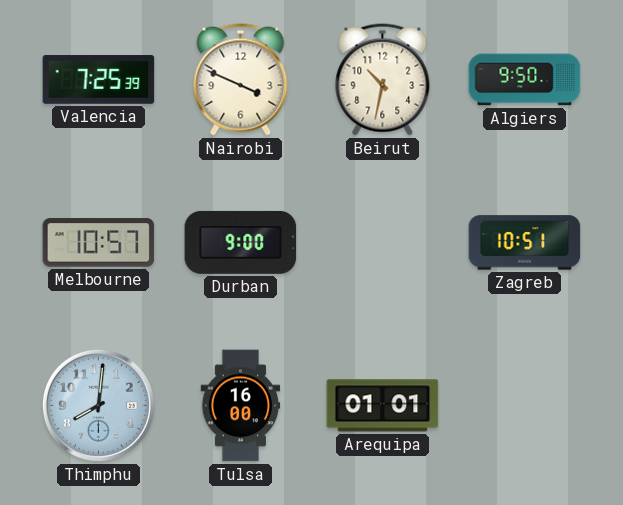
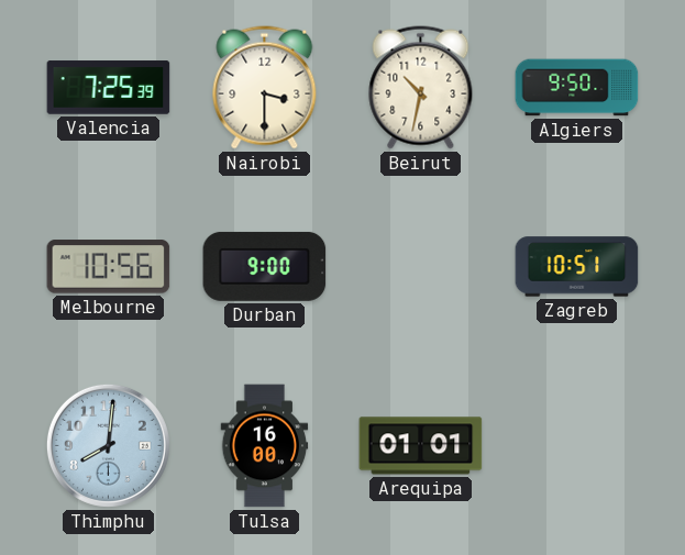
Nairobi: 3:49 -> 3:30
Melbourne: 10:57 -> 10:56
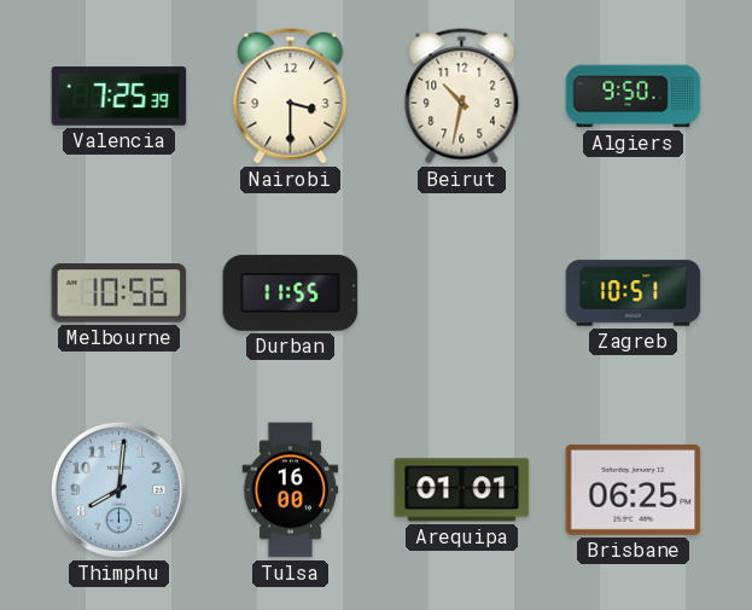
Durban: 9:00 -> 11:55
Brisbane: none -> 06:25
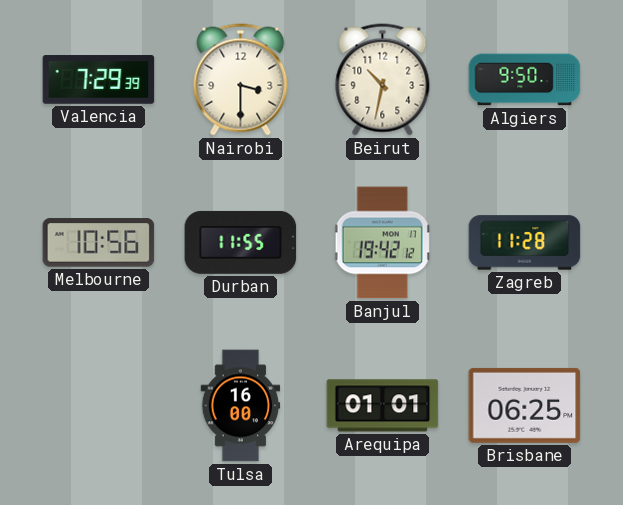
Valencia: 7:25 -> 7:29
Banjul: none -> 19:42
Zagreb: 10:51 -> 11:28
Thimphu: 8:01 -> none
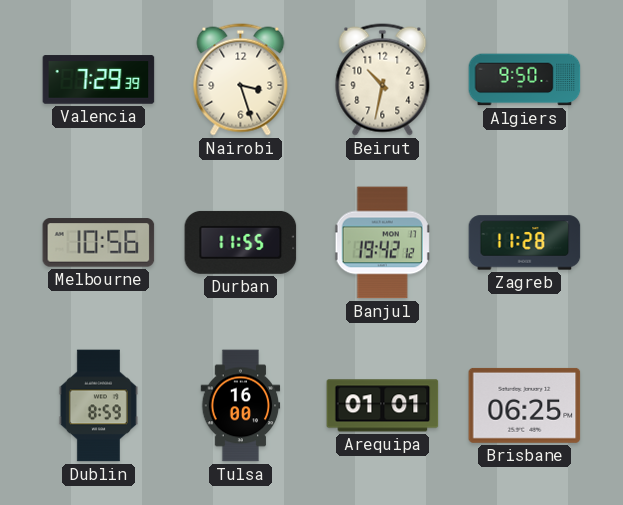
Nairobi: 3:30 -> 3:27
Dublin: none -> 8:59
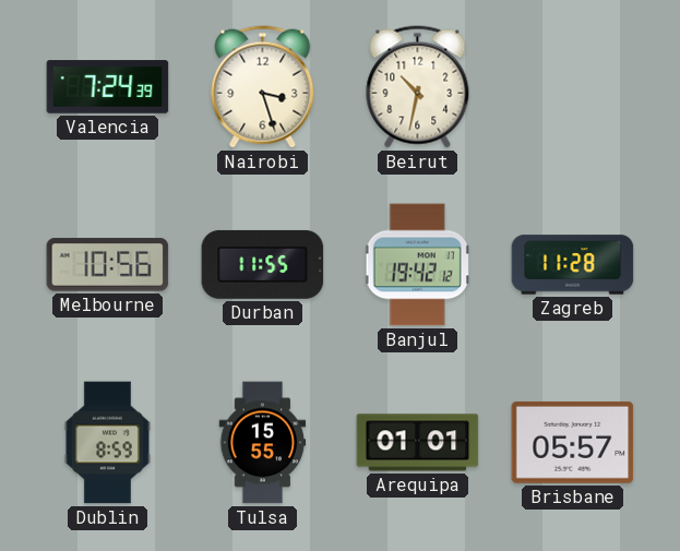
Valencia: 7:29 -> 7:24
Algiers: 9:50 -> none
Tulsa: 16:00 -> 15:55
Brisbane: 06:25 -> 05:57
